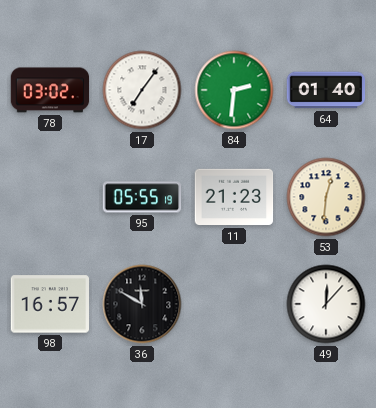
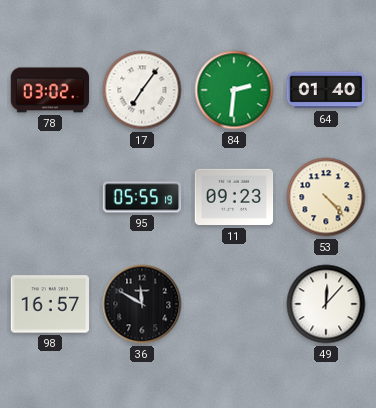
11: 21:23 -> 09:23
53: 12:31 -> 4:23
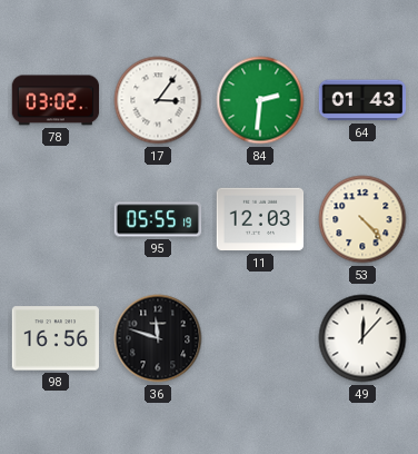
17: 7:06 -> 3:06
64: 01:40 -> 01:43
11: 09:23 -> 12:03
98: 16:57 -> 16:56
36: 11:50 -> 11:48
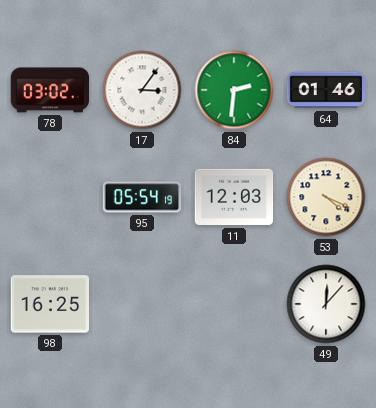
64: 01:43 -> 01:46
95: 05:55 -> 05:54
53: 4:23 -> 4:19
98: 16:56 -> 16:25
36: 11:48 -> none
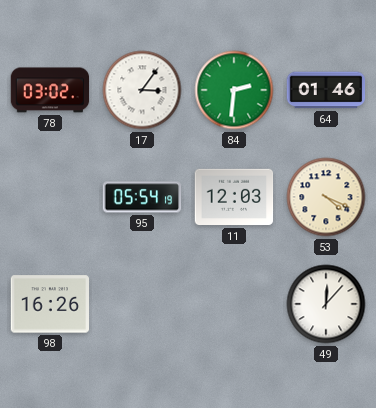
98: 16:25 -> 16:26
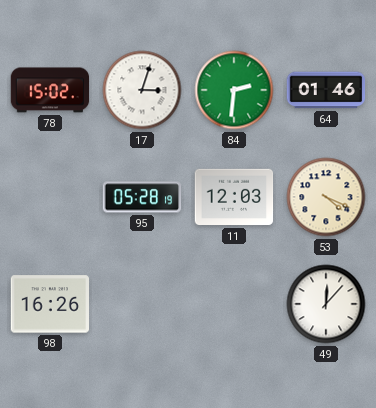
78: 03:02 -> 15:02
17: 3:06 -> 3:03
95: 05:54 -> 05:28
